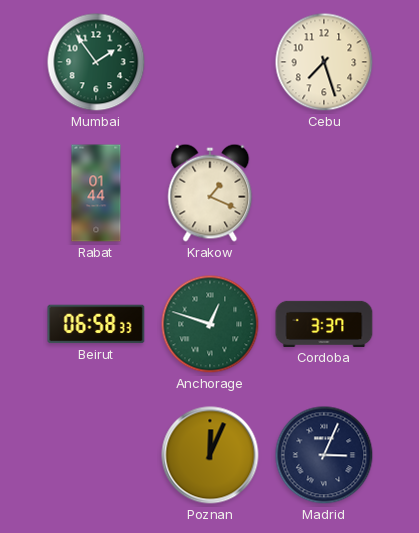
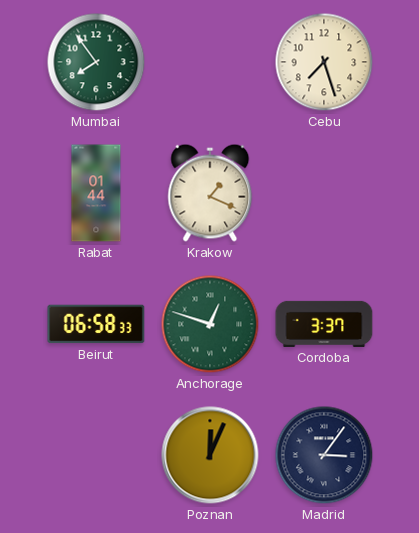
Mumbai: 1:54 -> 7:54
Madrid: 3:04 -> 3:06
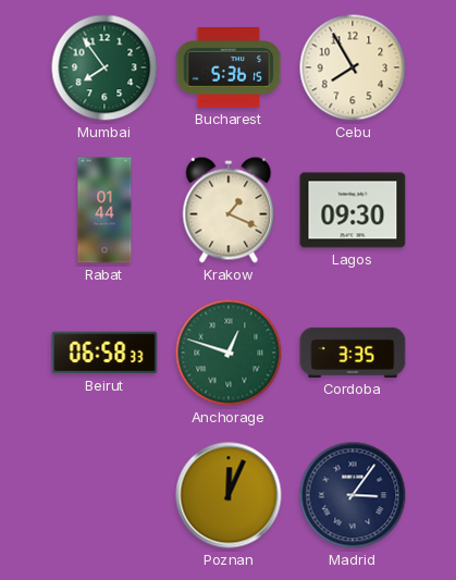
Bucharest: none -> 5:36
Cebu: 7:27 -> 7:55
Lagos: none -> 09:30
Cordoba: 3:37 -> 3:35
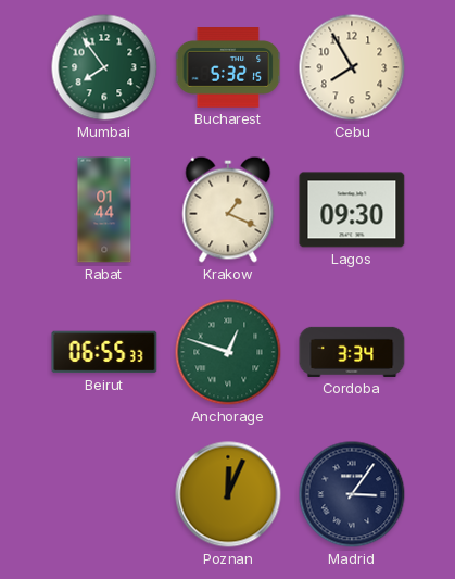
Bucharest: 5:36 -> 5:32
Beirut: 06:58 -> 06:55
Cordoba: 3:35 -> 3:34
